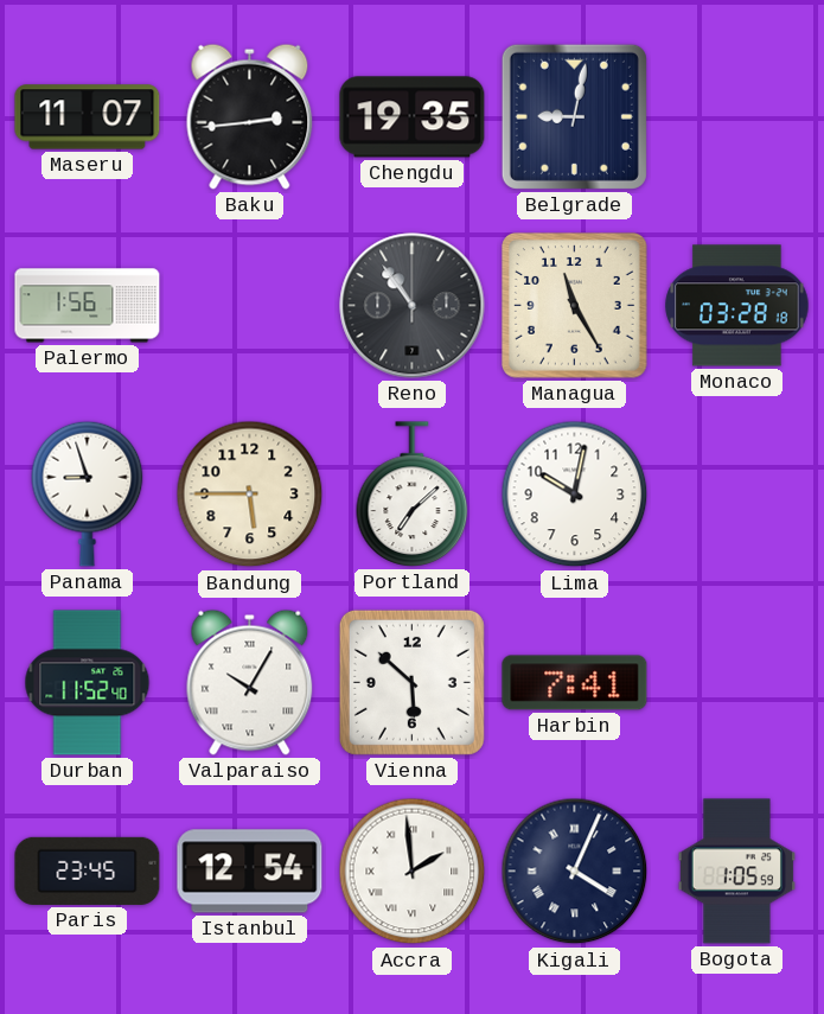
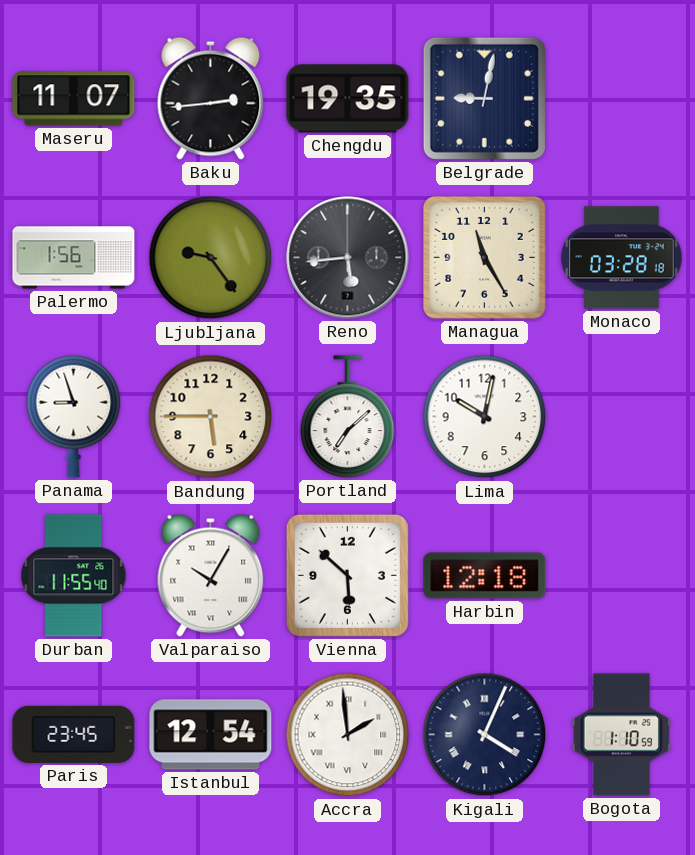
Ljubljana: none -> 9:24
Reno: 10:54 -> 5:44
Durban: 11:52 -> 11:55
Harbin: 7:41 -> 12:18
Bogota: 1:05 -> 1:10
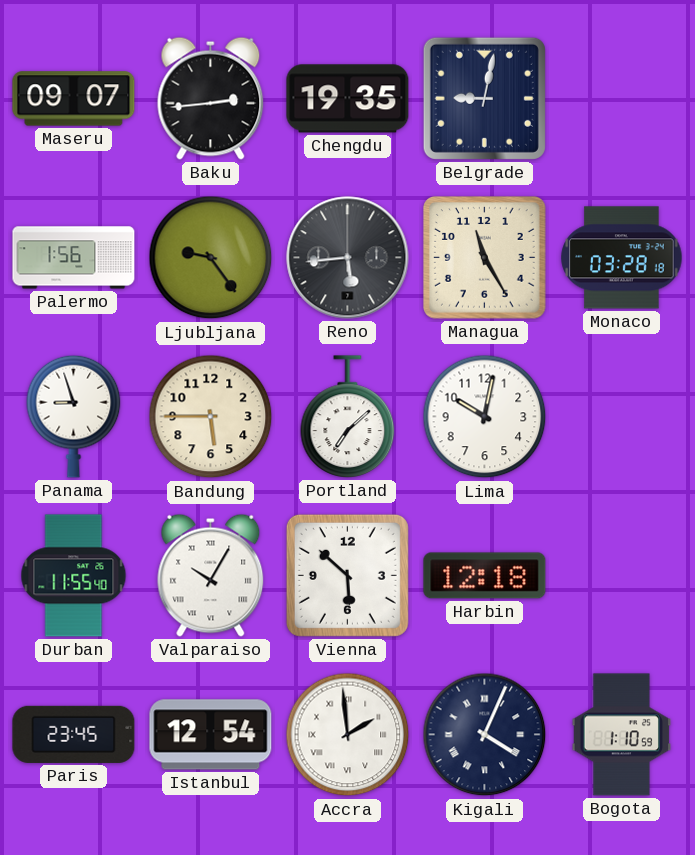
Maseru: 11:07 -> 09:07
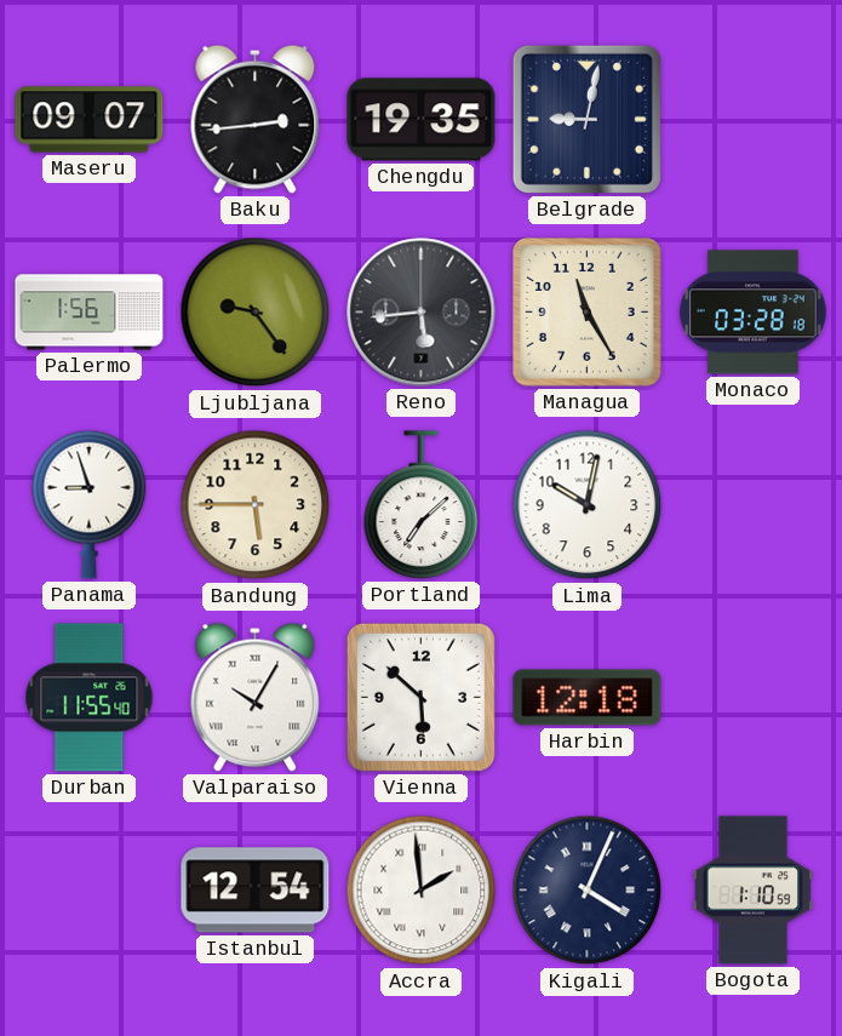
Paris: 23:45 -> none
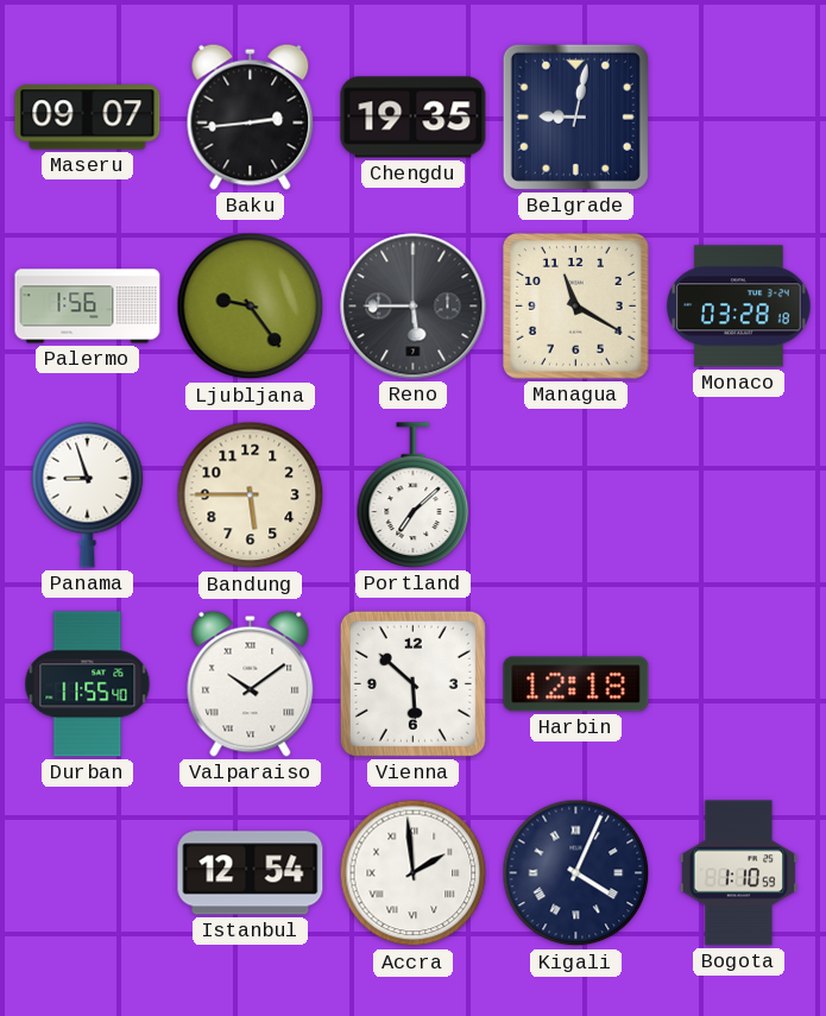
Reno: 5:44 -> 5:45
Managua: 11:25 -> 11:20
Lima: 10:02 -> none
Valparaiso: 10:05 -> 10:09
